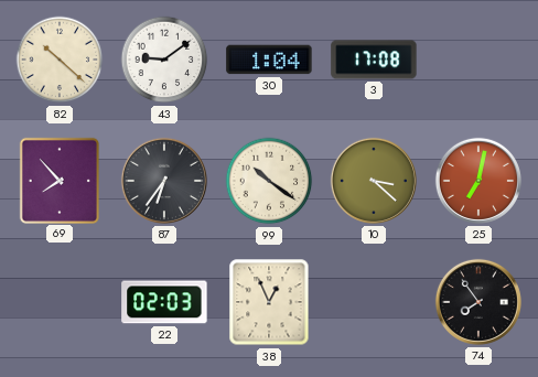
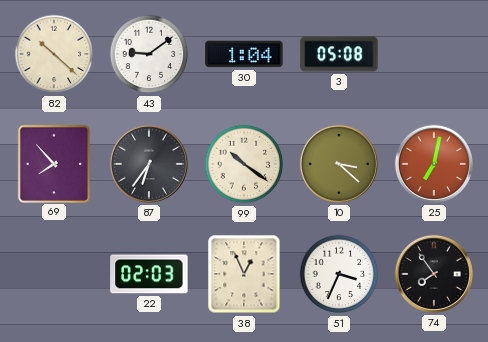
3: 17:08 -> 05:08
51: none -> 3:34
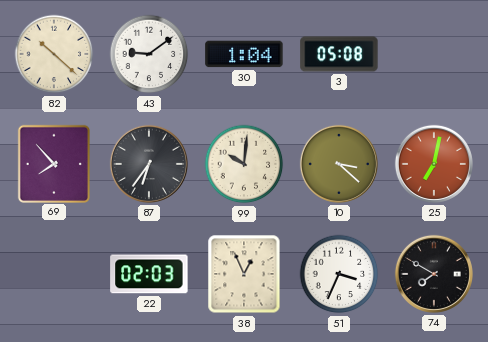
99: 10:21 -> 10:01
74: 7:54 -> 7:50
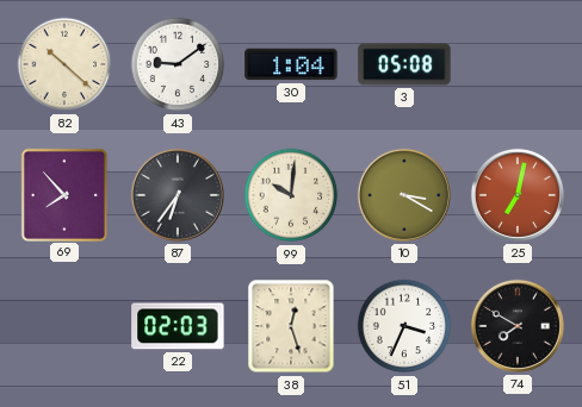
10: 3:22 -> 3:20
38: 12:56 -> 12:27
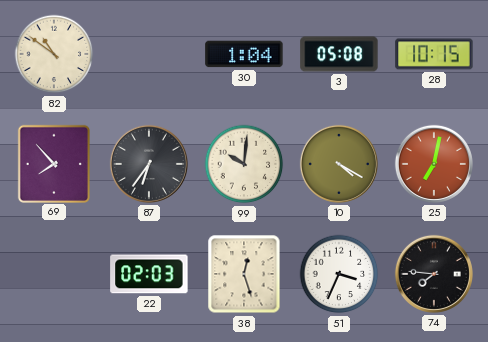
82: 10:22 -> 10:51
43: 9:09 -> none
28: none -> 10:15
10: 3:20 -> 4:20
74: 7:50 -> 7:46
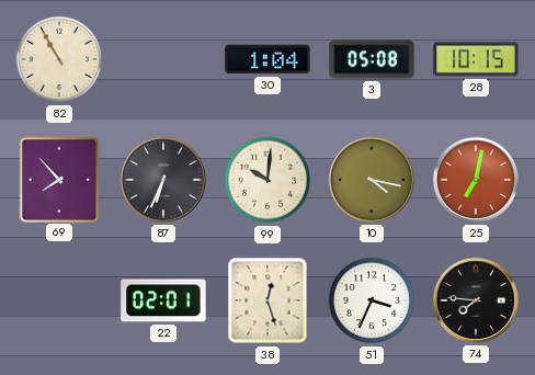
82: 10:51 -> 10:55
87: 6:36 -> 6:34
10: 4:20 -> 4:17
22: 02:03 -> 02:01
